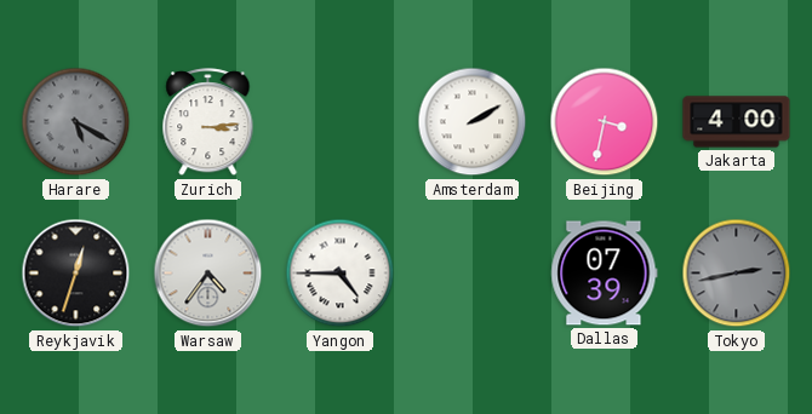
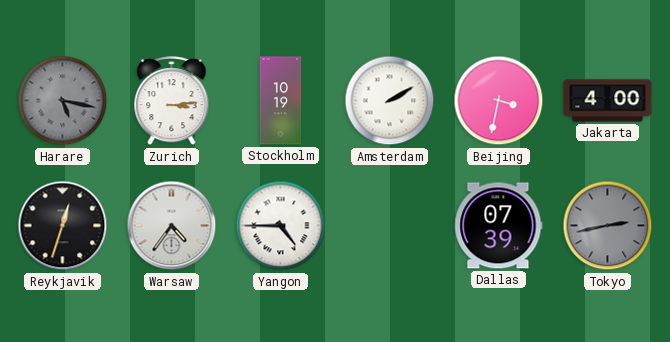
Harare: 5:20 -> 5:17
Stockholm: none -> 10:19
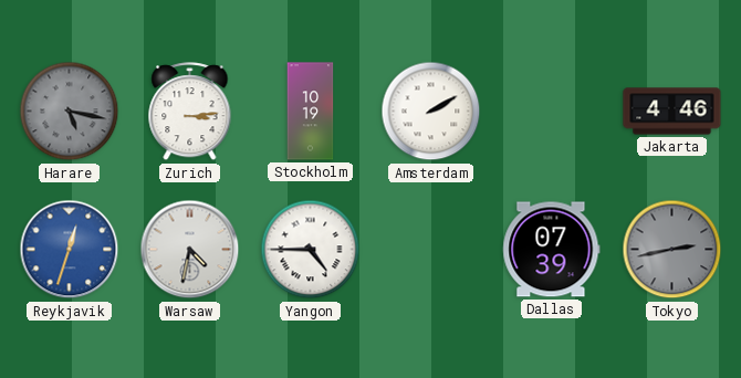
Beijing: 3:32 -> none
Jakarta: 4:00 -> 4:46
Reykjavik dial: black -> blue
Warsaw: 4:36 -> 4:32
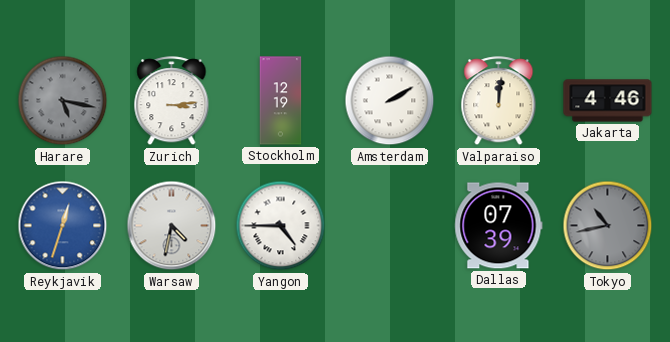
Stockholm: 10:19 -> 12:19
Valparaiso: none -> 12:01
Tokyo: 2:43 -> 10:43
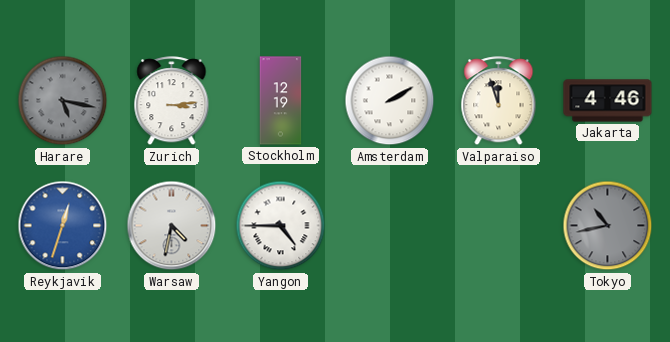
Valparaiso: 12:01 -> 11:57
Dallas: 07:39 -> none
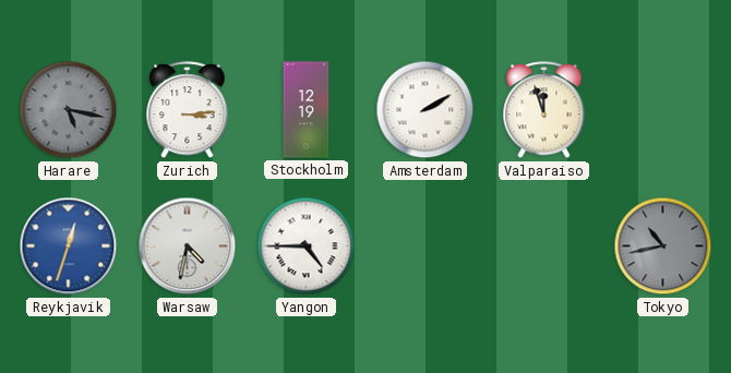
Jakarta: 4:46 -> none
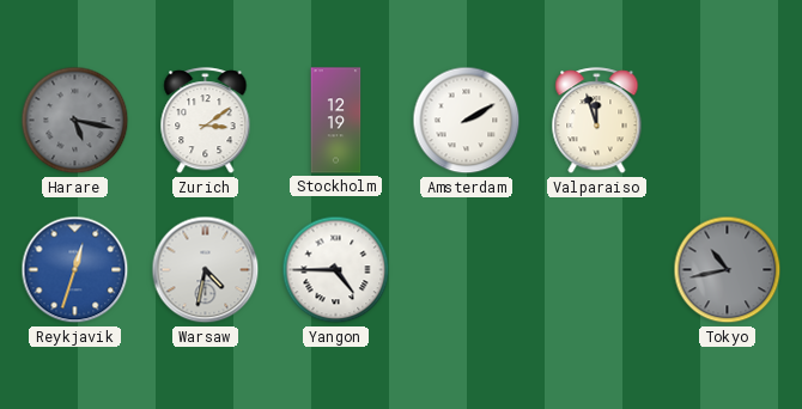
Zurich: 3:14 -> 3:09
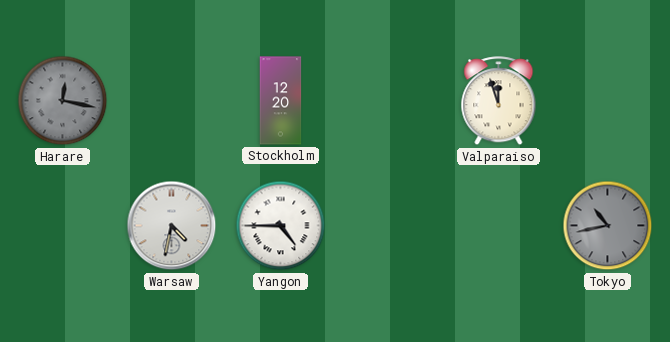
Harare: 5:17 -> 12:17
Zurich: 3:09 -> none
Stockholm: 12:19 -> 12:20
Amsterdam: 2:10 -> none
Reykjavik: 12:33 -> none
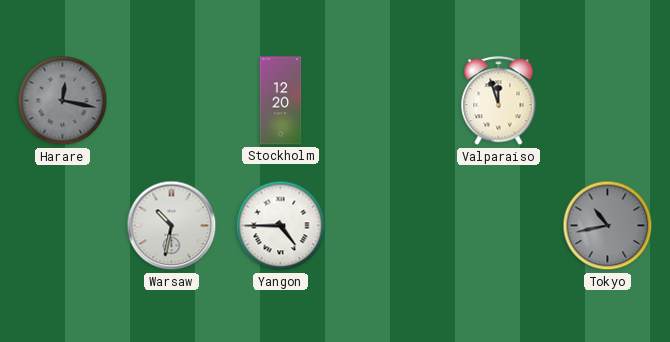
Warsaw: 4:32 -> 10:32
